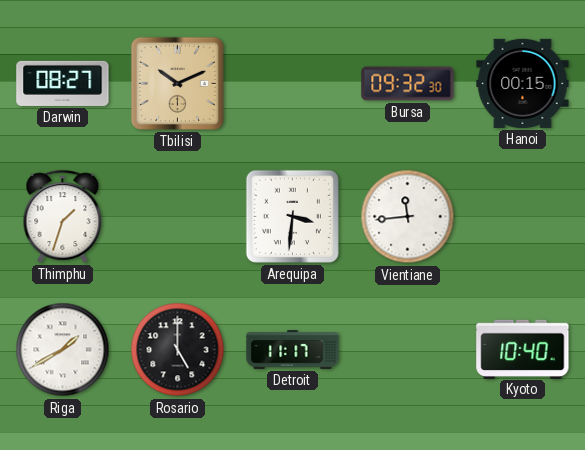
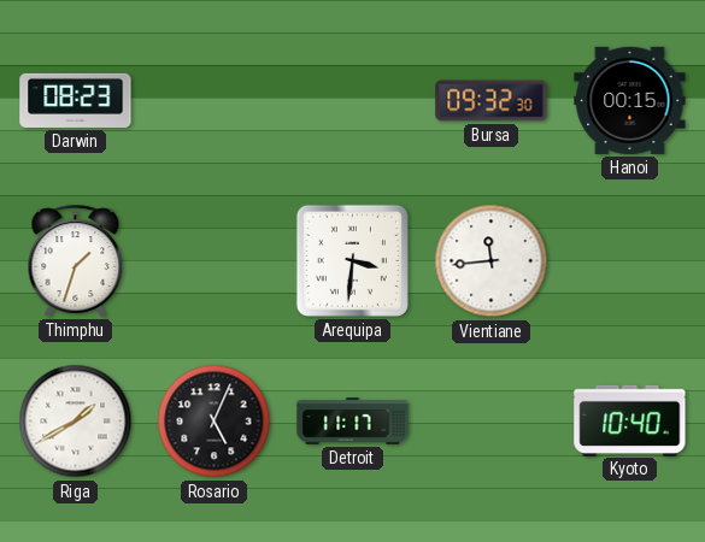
Darwin: 08:27 -> 08:23
Tbilisi: 10:11 -> none
Rosario: 5:00 -> 5:04
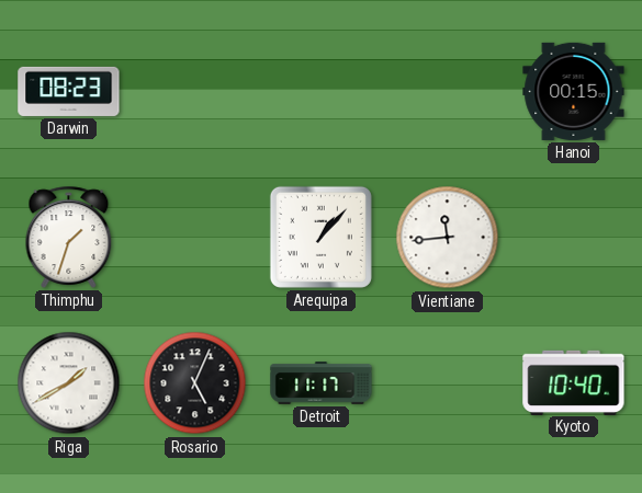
Bursa: 09:32 -> none
Arequipa: 3:31 -> 1:07
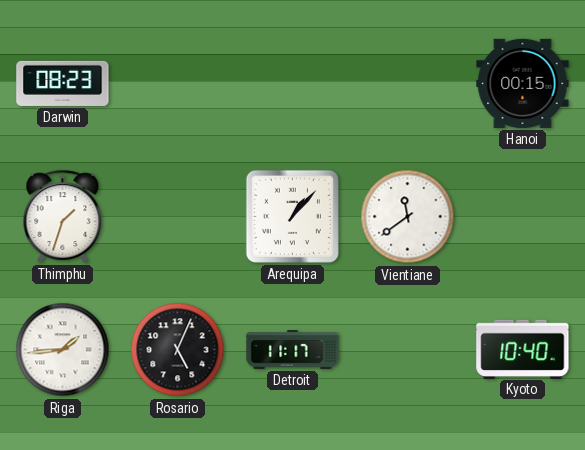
Vientiane: 11:44 -> 11:39
Riga: 1:40 -> 1:44
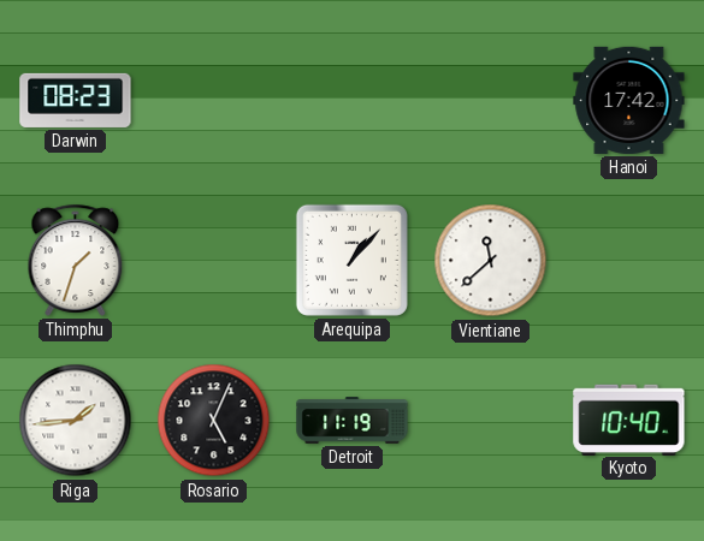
Hanoi: 00:15 -> 17:42
Vientiane: 11:39 -> 11:38
Detroit: 11:17 -> 11:19
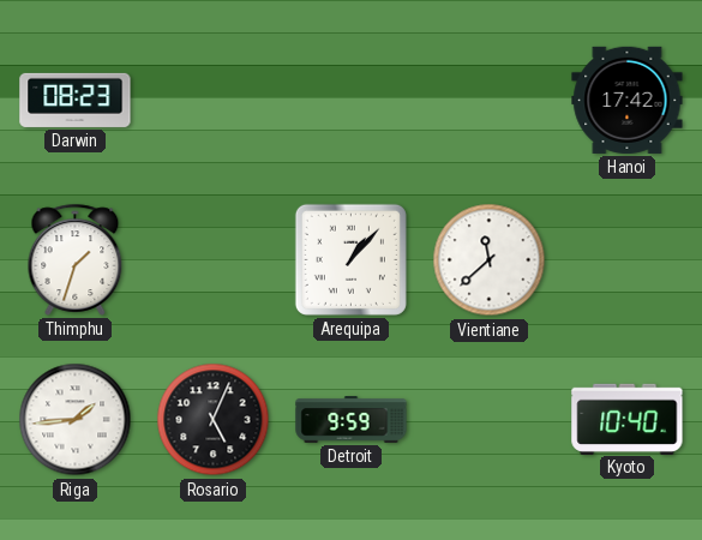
Detroit: 11:19 -> 9:59
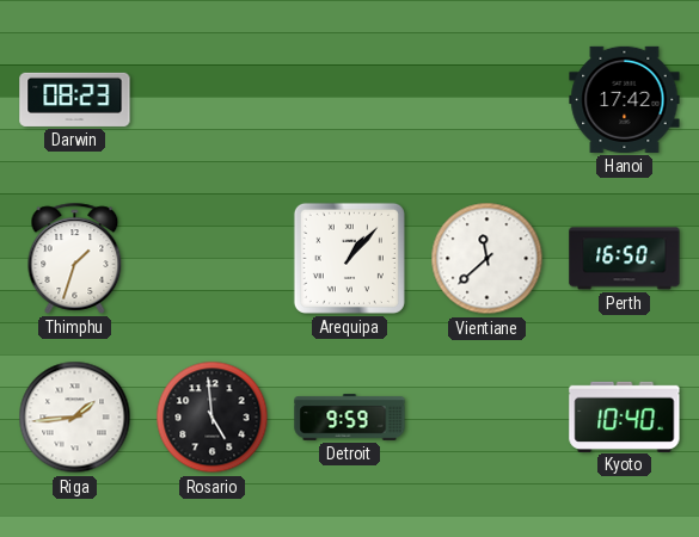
Perth: none -> 16:50
Rosario: 5:04 -> 4:59
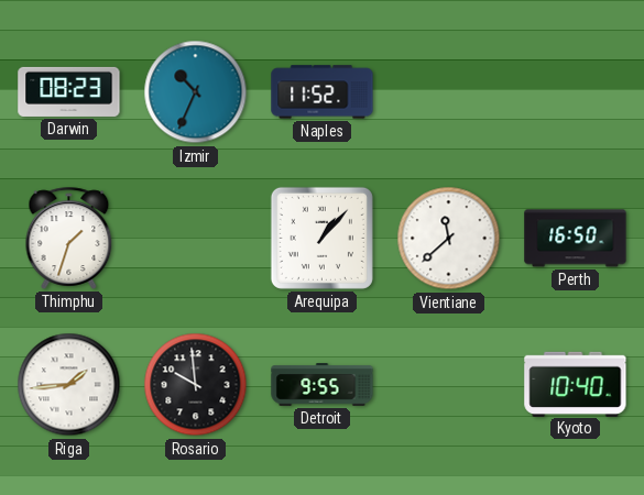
Izmir: none -> 10:34
Naples: none -> 11:52
Hanoi: 17:42 -> none
Rosario: 4:59 -> 9:59
Detroit: 9:59 -> 9:55
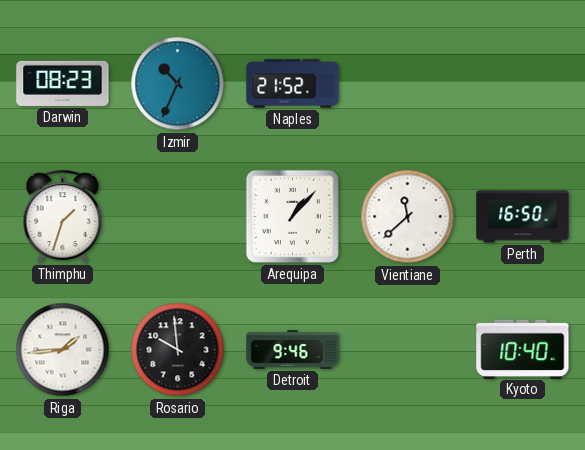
Naples: 11:52 -> 21:52
Detroit: 9:55 -> 9:46
